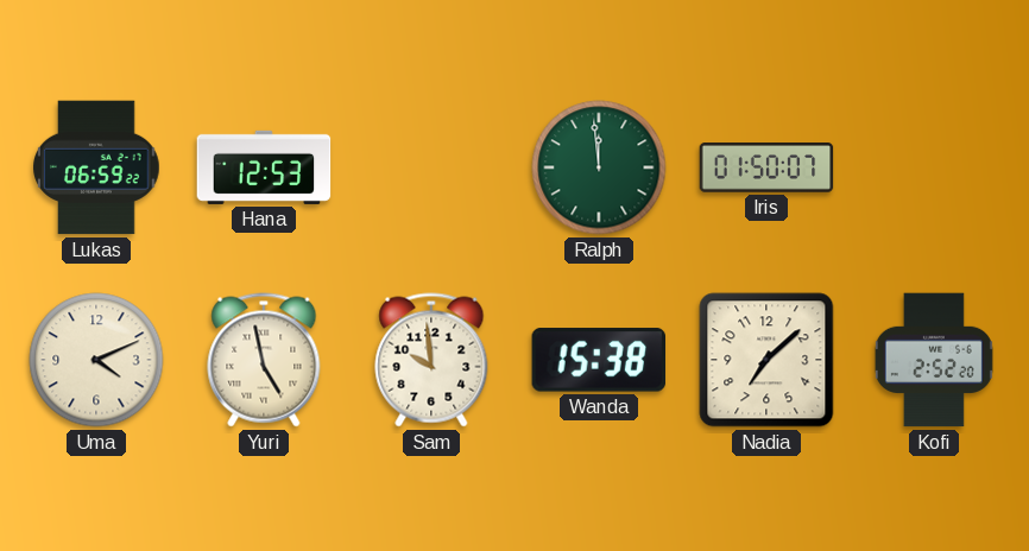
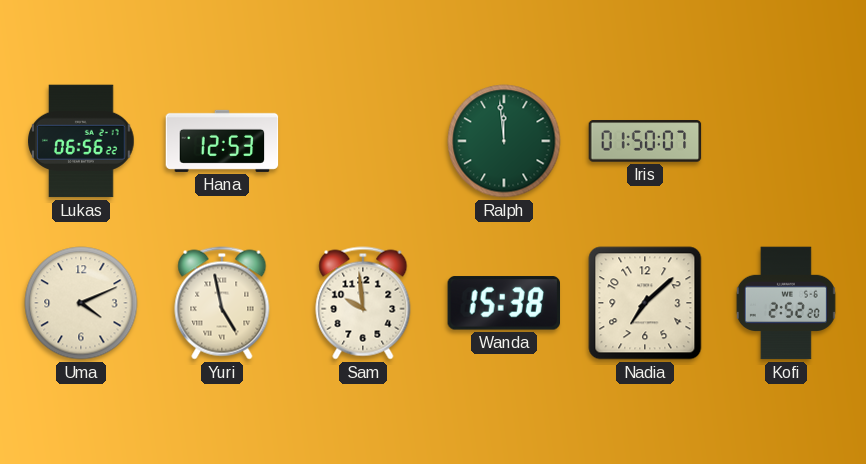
Lukas: 06:59 -> 06:56
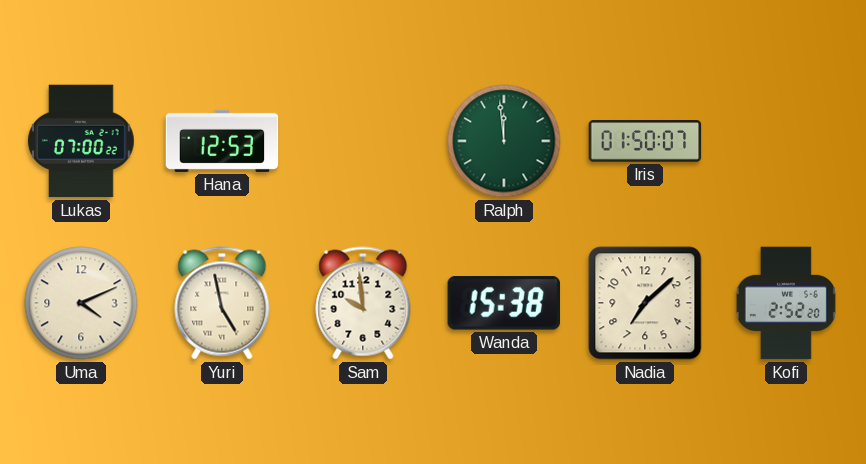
Lukas: 06:56 -> 07:00
